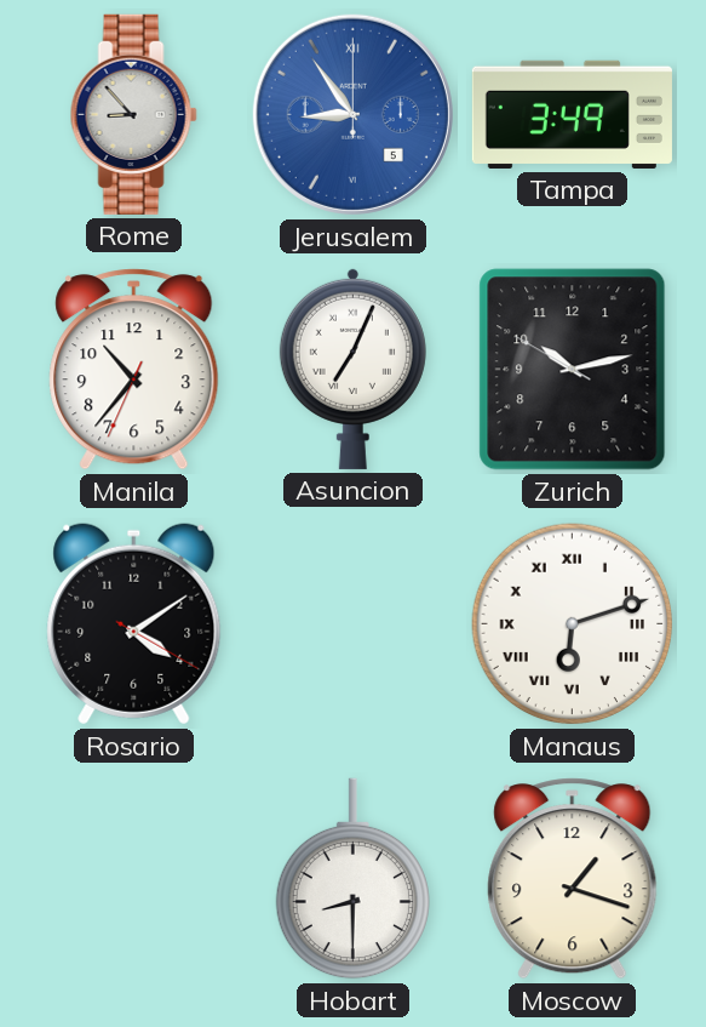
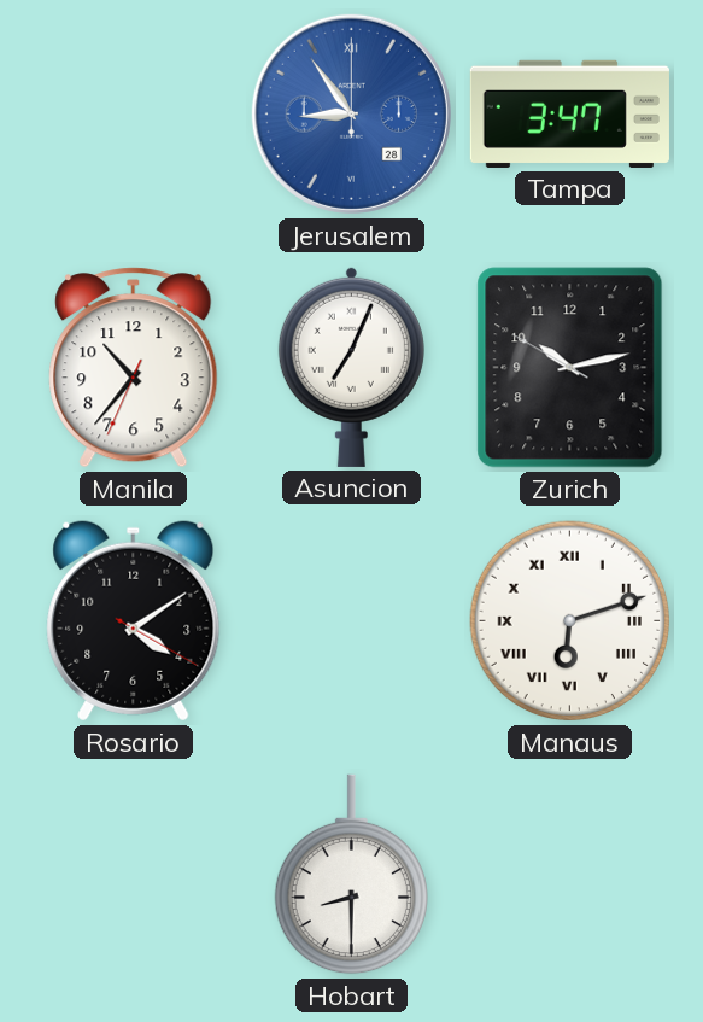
Rome: 8:53 -> none
Jerusalem date: 5 -> 28
Tampa: 3:49 -> 3:47
Moscow: 1:18 -> none
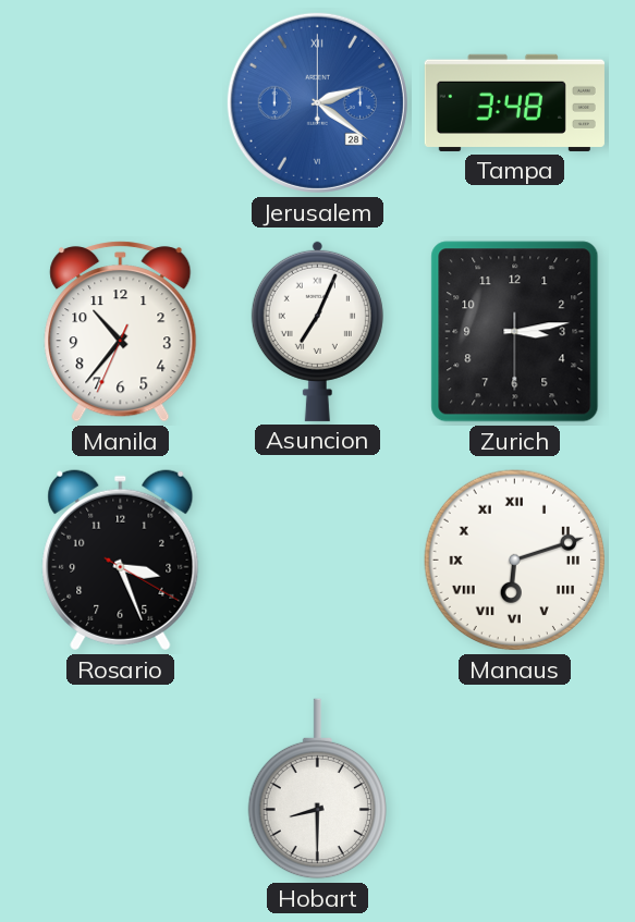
Jerusalem: 8:54 -> 2:21
Tampa: 3:47 -> 3:48
Zurich: 10:12 -> 3:13
Rosario: 4:09 -> 3:26
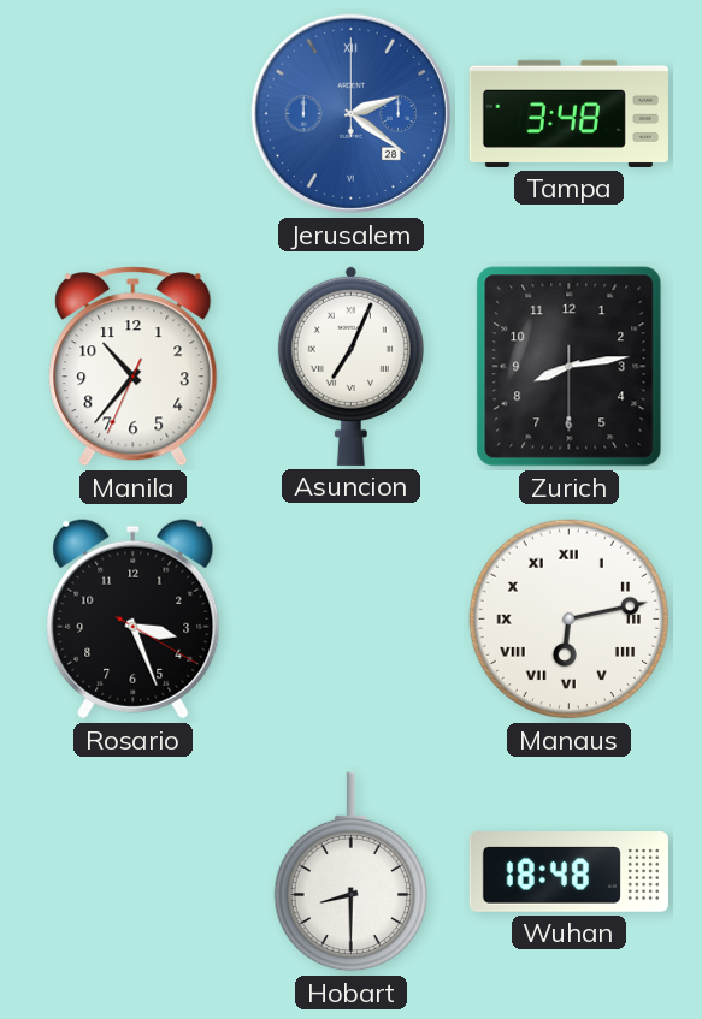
Zurich: 3:13 -> 8:13
Manaus: 6:12 -> 6:13
Wuhan: none -> 18:48
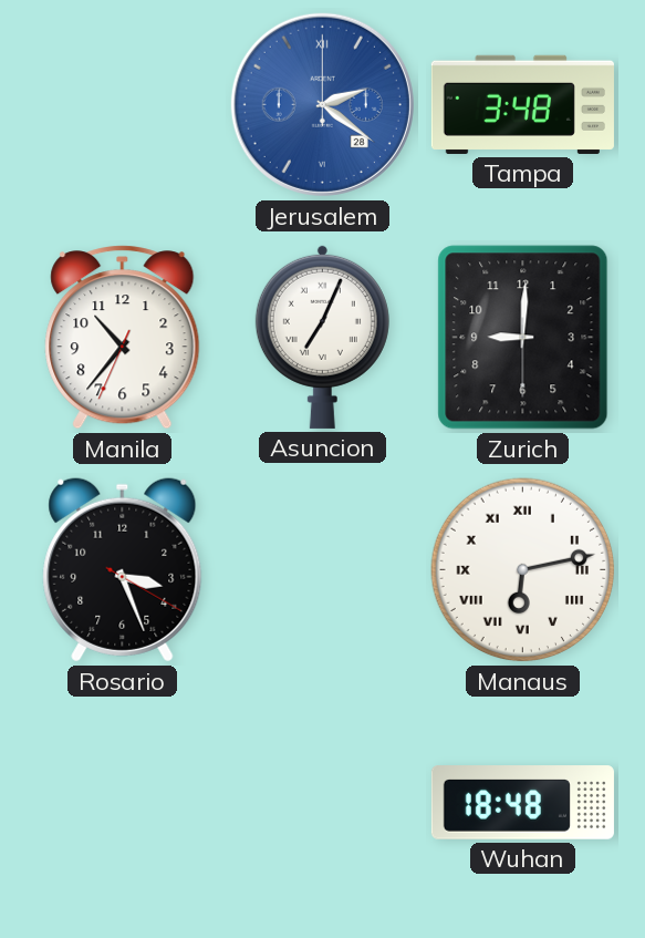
Zurich: 8:13 -> 9:00
Hobart: 8:30 -> none
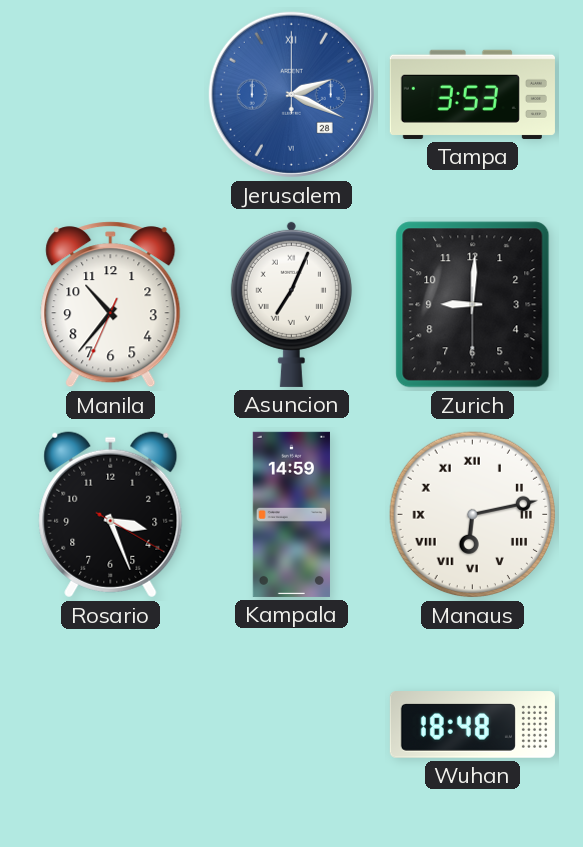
Jerusalem: 2:21 -> 2:19
Tampa: 3:48 -> 3:53
Kampala: none -> 14:59
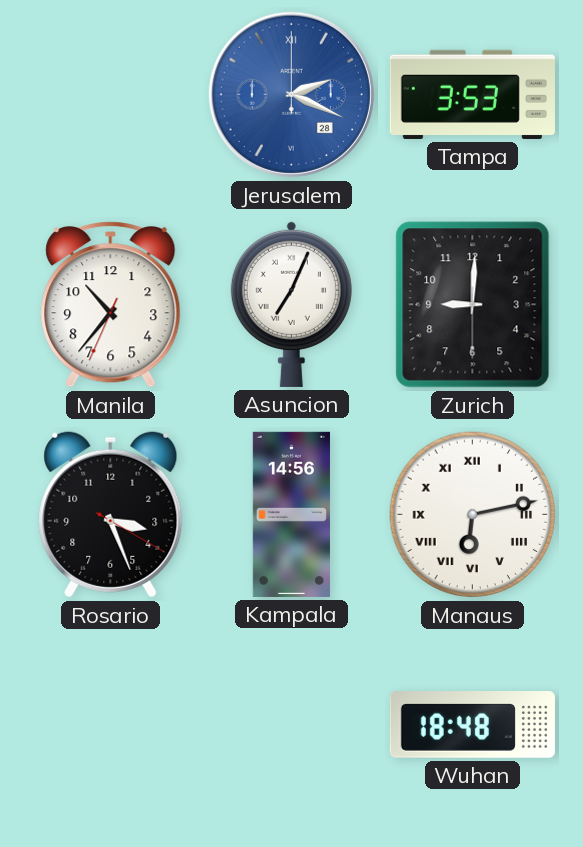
Kampala: 14:59 -> 14:56
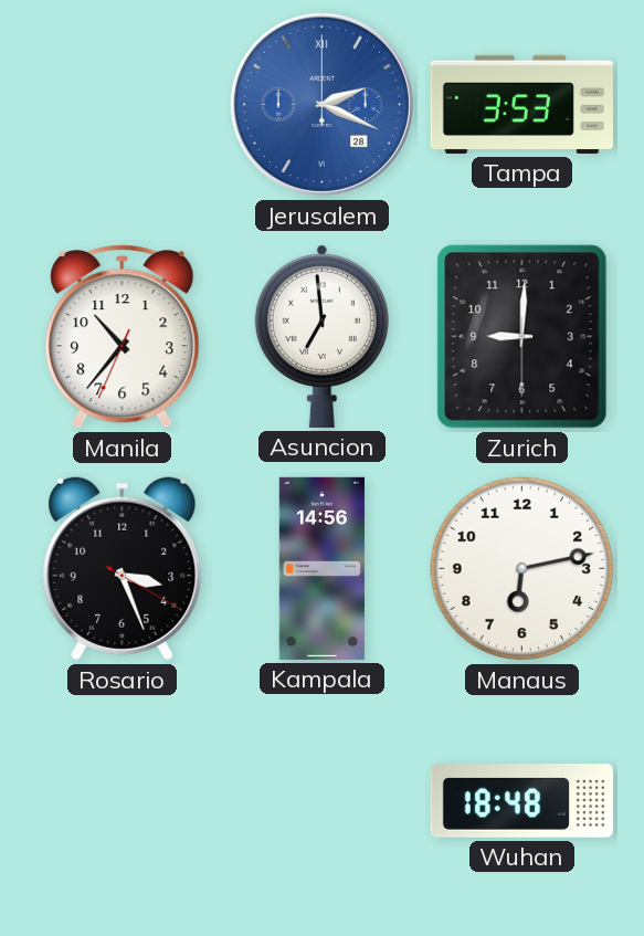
Asuncion: 7:04 -> 6:59
Manaus numerals: Roman -> Arabic
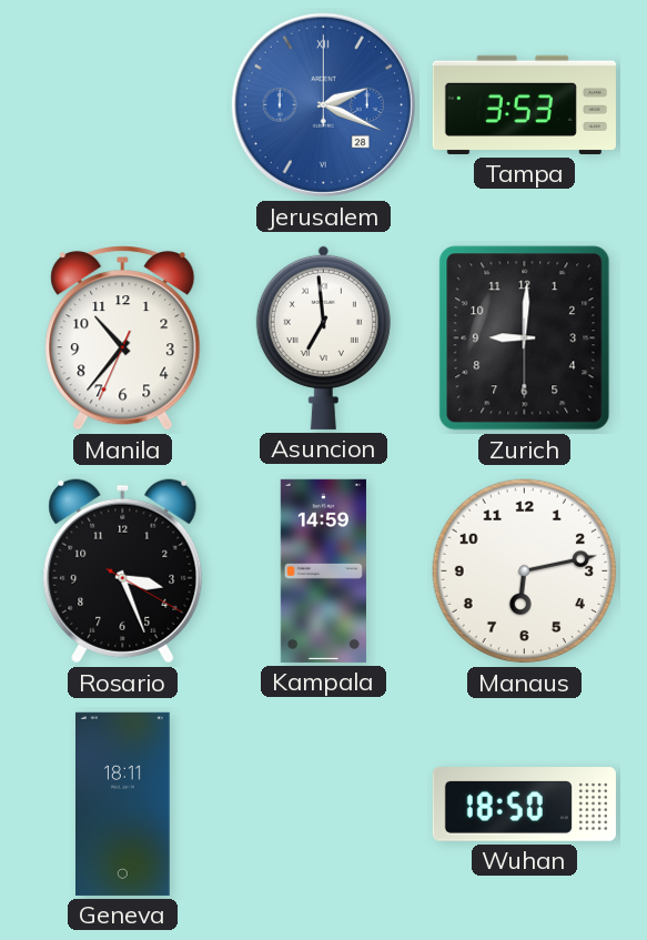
Kampala: 14:56 -> 14:59
Geneva: none -> 18:11
Wuhan: 18:48 -> 18:50
